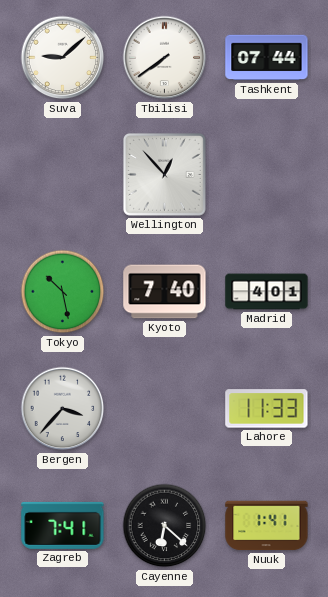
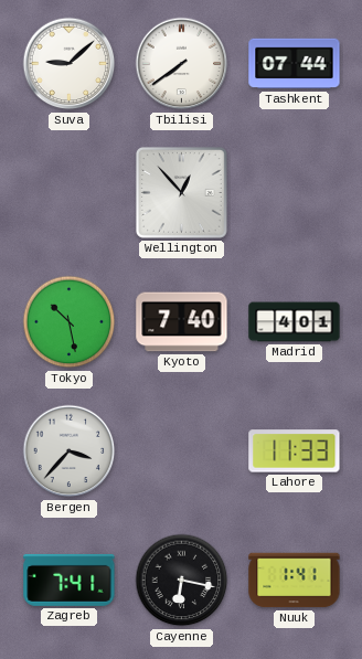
Cayenne: 6:22 -> 6:17
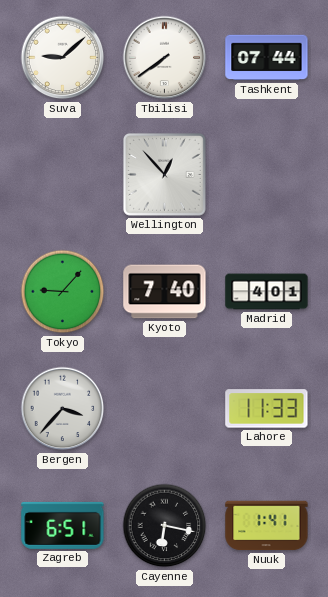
Tokyo: 10:28 -> 9:07
Zagreb: 7:41 -> 6:51
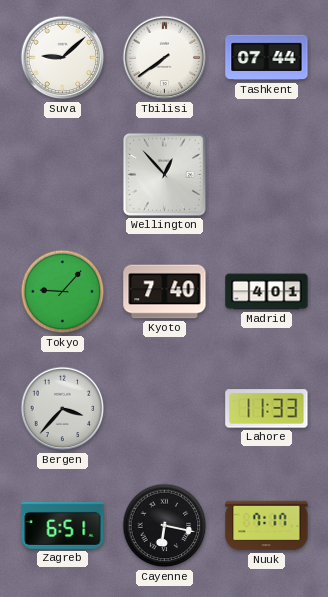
Nuuk: 1:41 -> 7:17
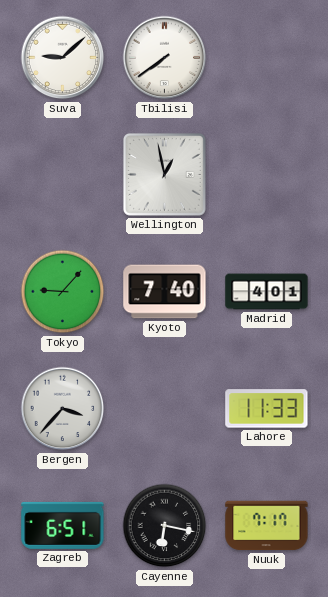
Tashkent: 07:44 -> none
Wellington: 12:53 -> 12:58
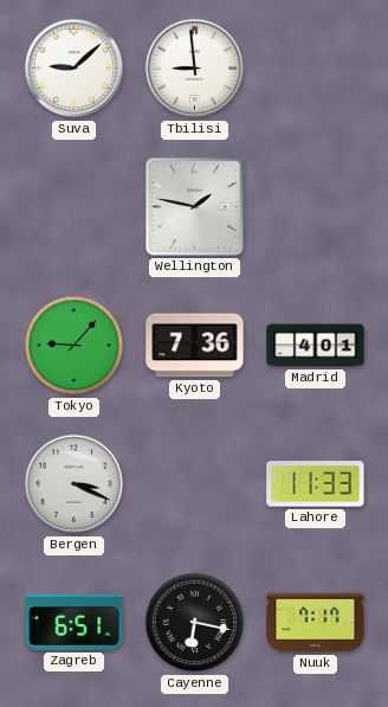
Tbilisi: 7:39 -> 8:59
Wellington: 12:58 -> 1:47
Kyoto: 7:40 -> 7:36
Bergen: 3:37 -> 3:19
